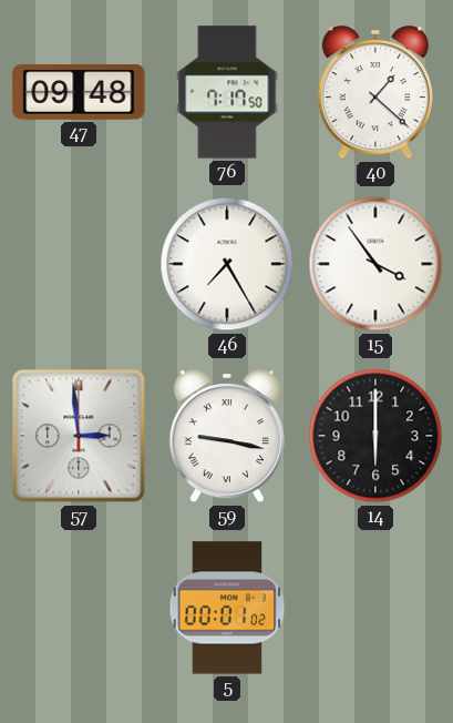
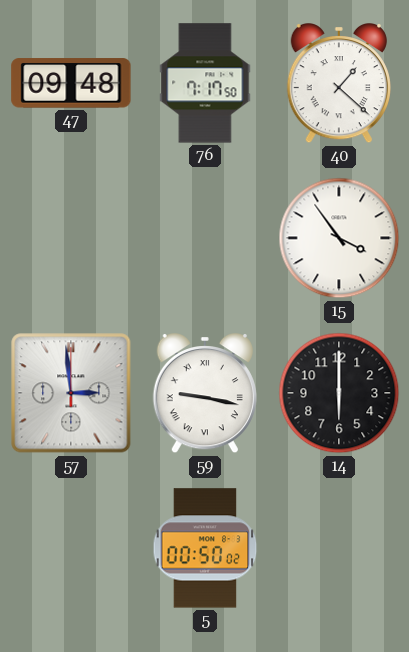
46: 7:25 -> none
5: 00:01 -> 00:50
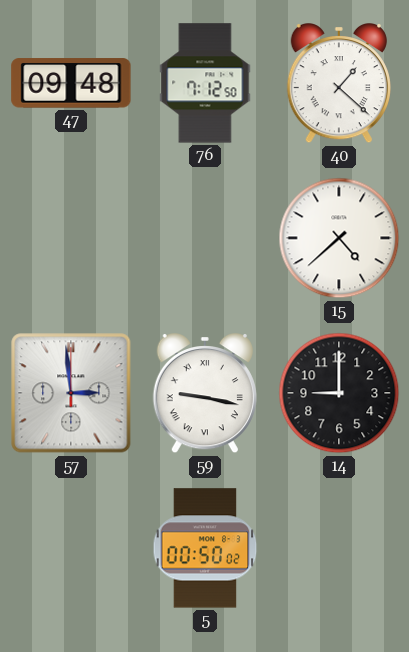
76: 7:17 -> 7:12
15: 3:54 -> 4:38
14: 6:00 -> 9:00
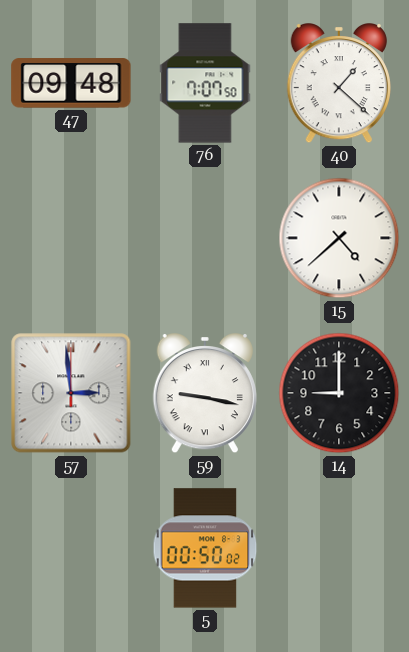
76: 7:12 -> 7:07
